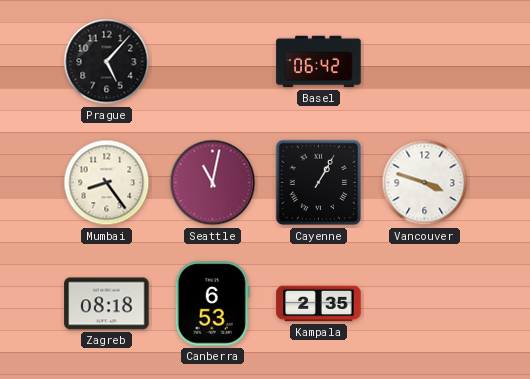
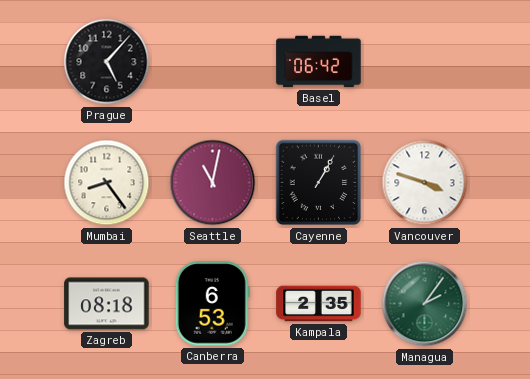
Managua: none -> 2:06
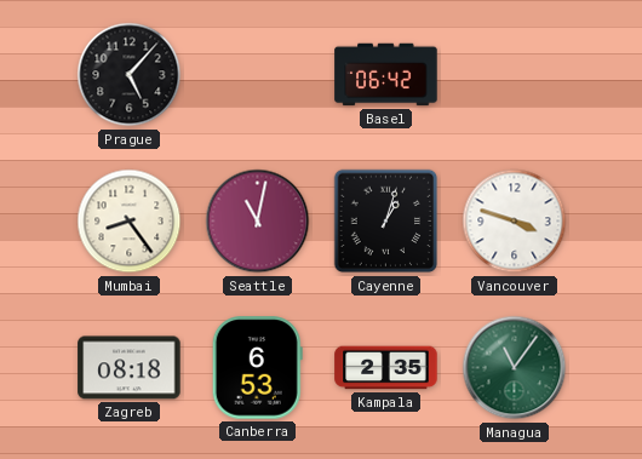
Cayenne: 1:05 -> 1:03
Managua: 2:06 -> 11:06
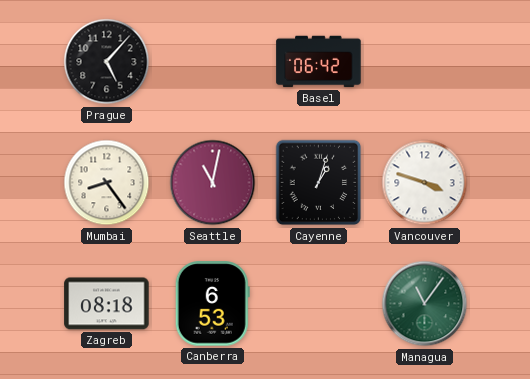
Kampala: 2:35 -> none
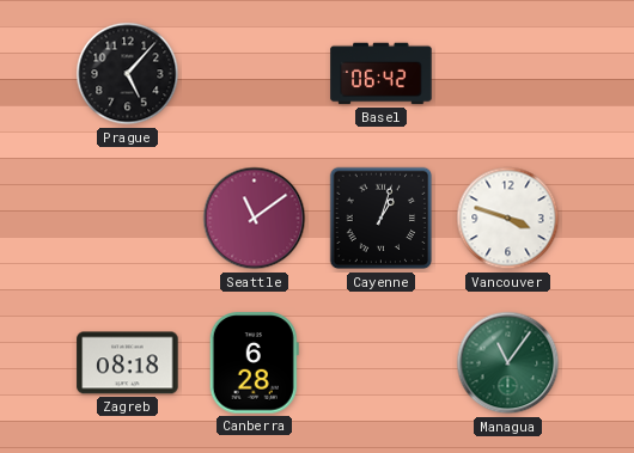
Mumbai: 8:24 -> none
Seattle: 11:02 -> 11:09
Canberra: 6:53 -> 6:28
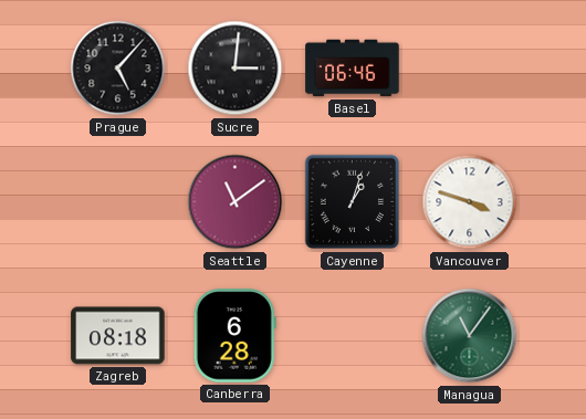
Sucre: none -> 3:01
Basel: 06:42 -> 06:46
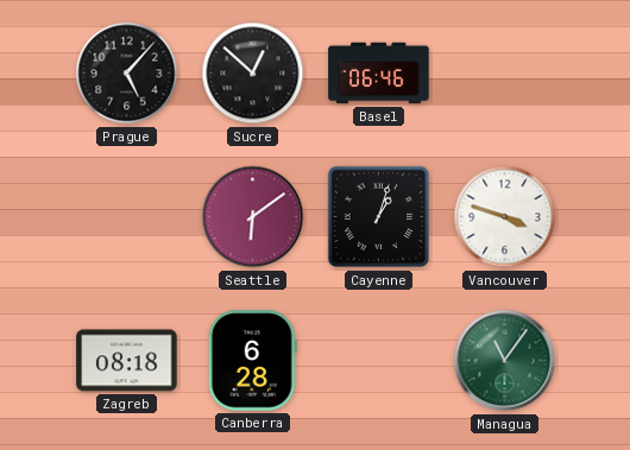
Sucre: 3:01 -> 12:52
Seattle: 11:09 -> 6:09
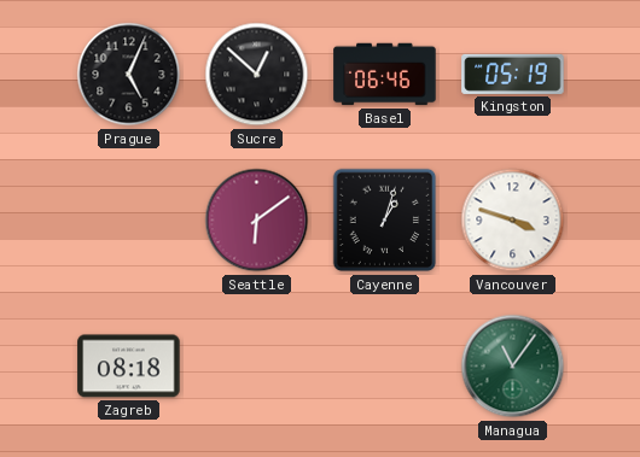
Prague: 5:07 -> 5:04
Kingston: none -> 05:19
Canberra: 6:28 -> none
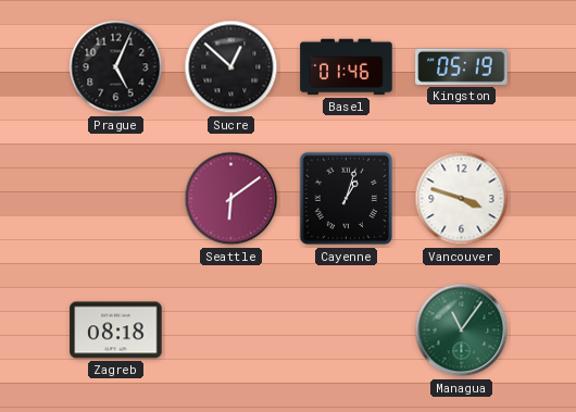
Basel: 06:46 -> 01:46
